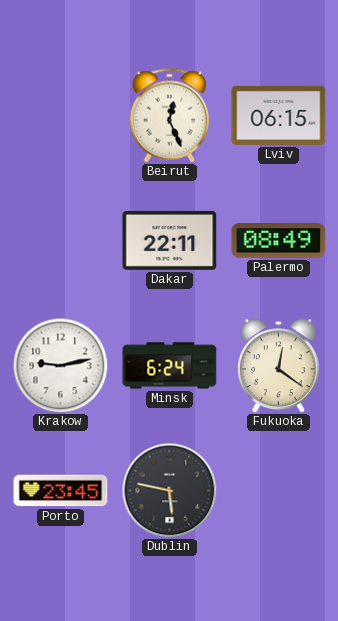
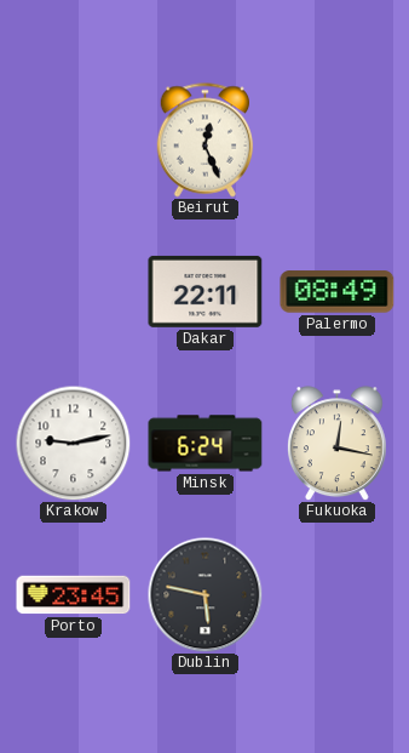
Lviv: 06:15 -> none
Fukuoka: 12:21 -> 12:17
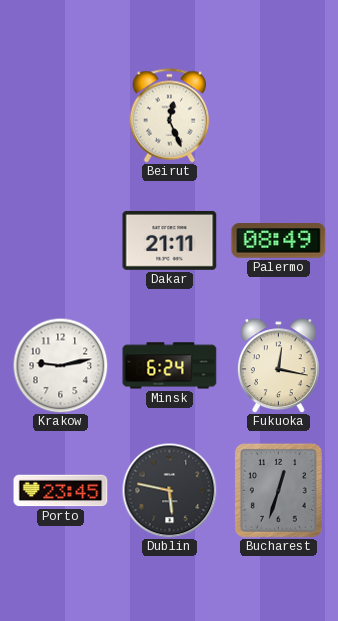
Dakar: 22:11 -> 21:11
Bucharest: none -> 12:33
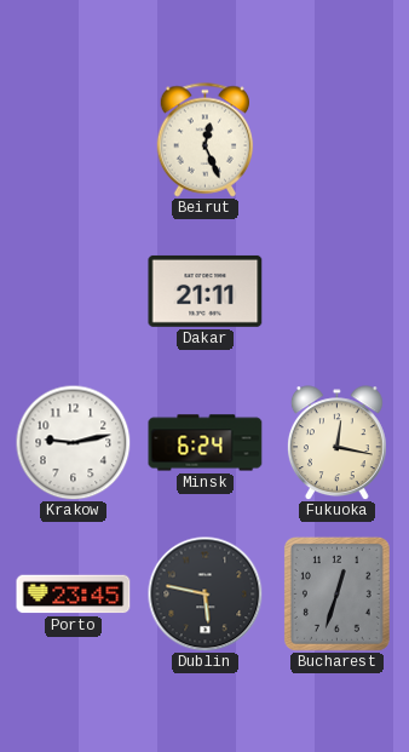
Palermo: 08:49 -> none
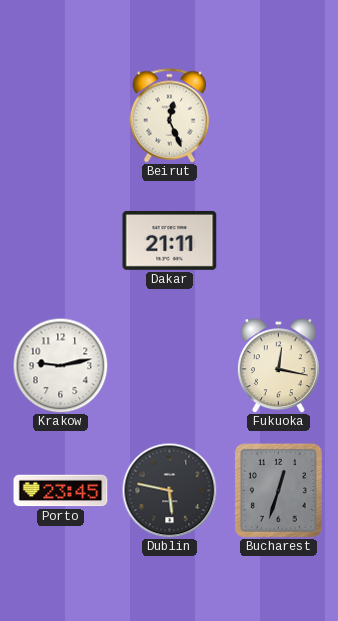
Minsk: 6:24 -> none
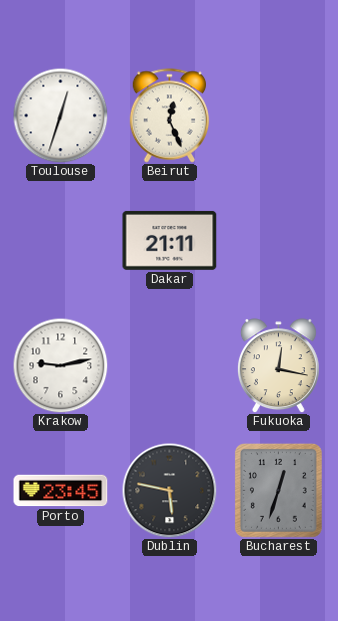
Toulouse: none -> 12:33
